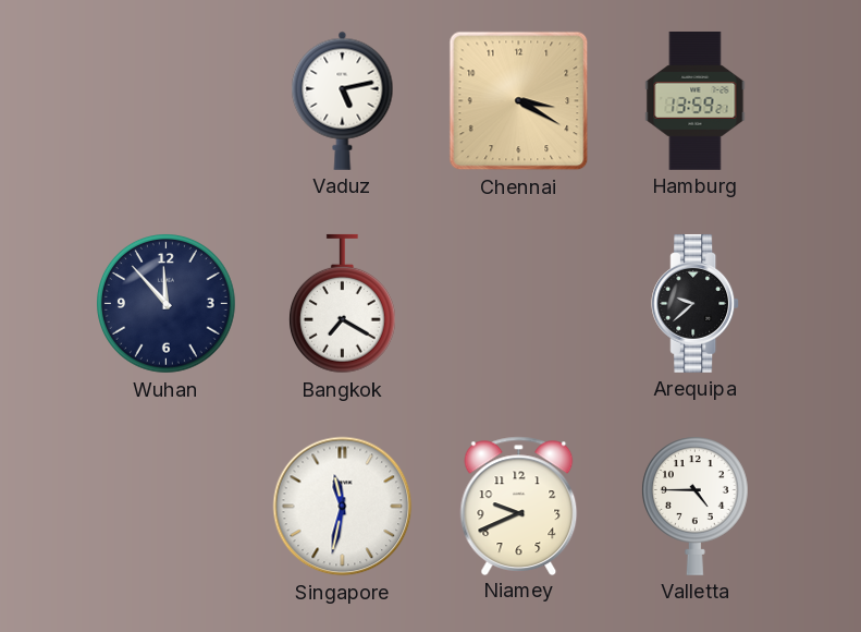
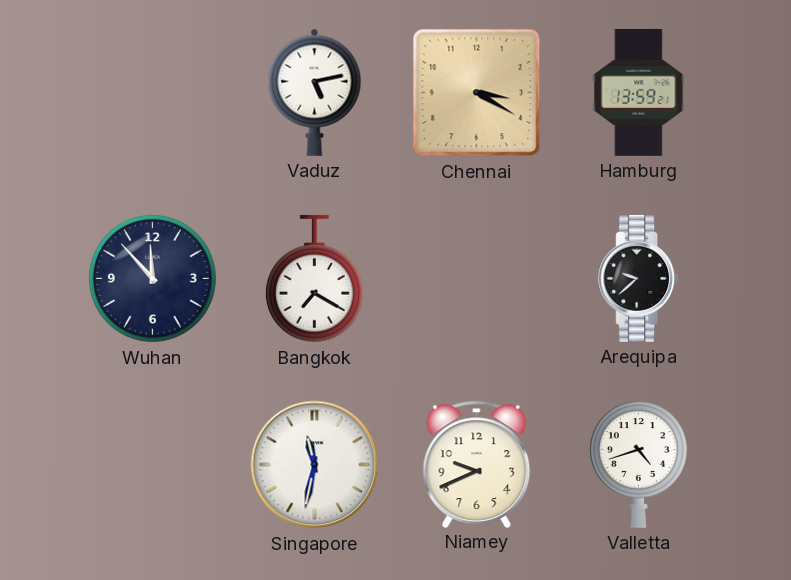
Valletta: 4:45 -> 4:42
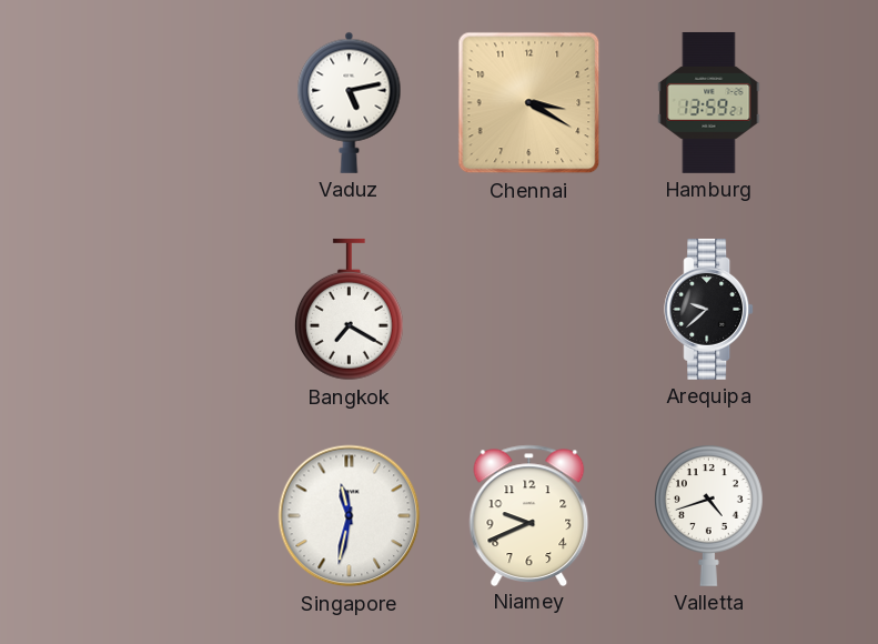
Wuhan: 11:53 -> none
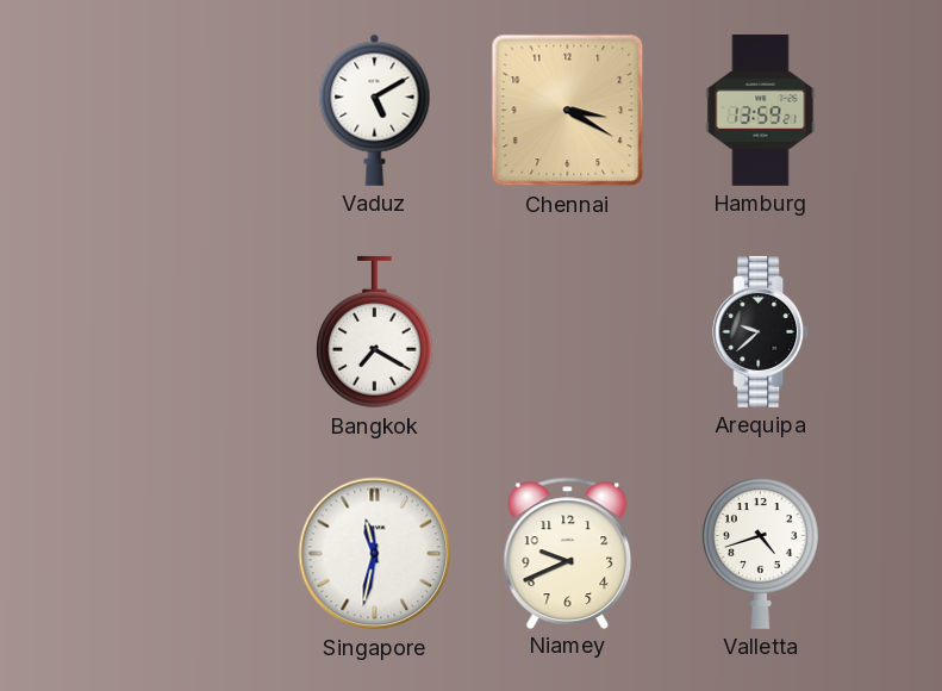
Vaduz: 5:13 -> 5:10
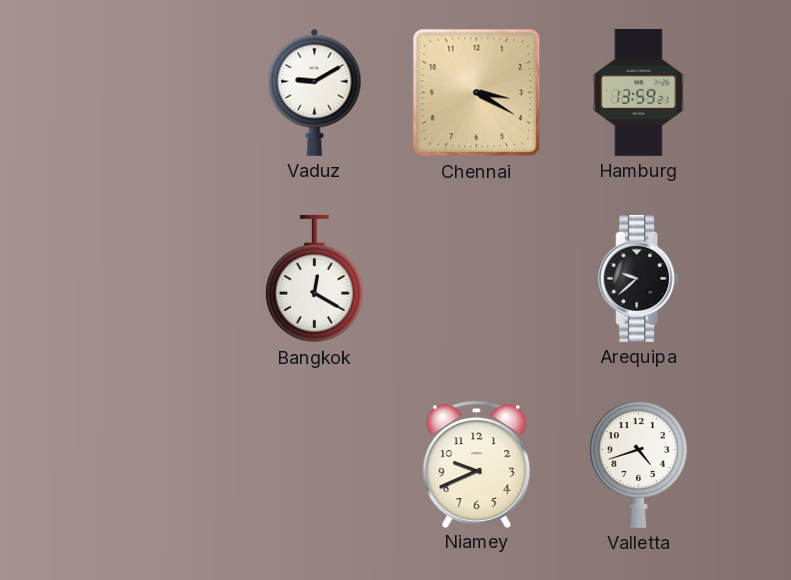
Vaduz: 5:10 -> 9:10
Bangkok: 7:20 -> 12:20
Singapore: 11:32 -> none
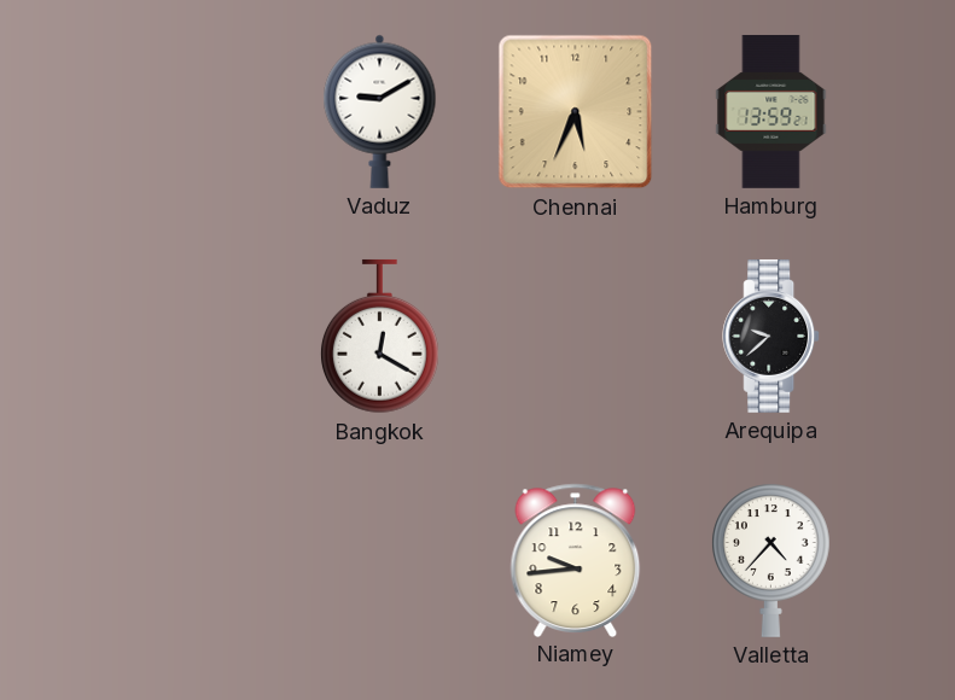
Chennai: 3:20 -> 5:34
Niamey: 9:41 -> 9:44
Valletta: 4:42 -> 4:37
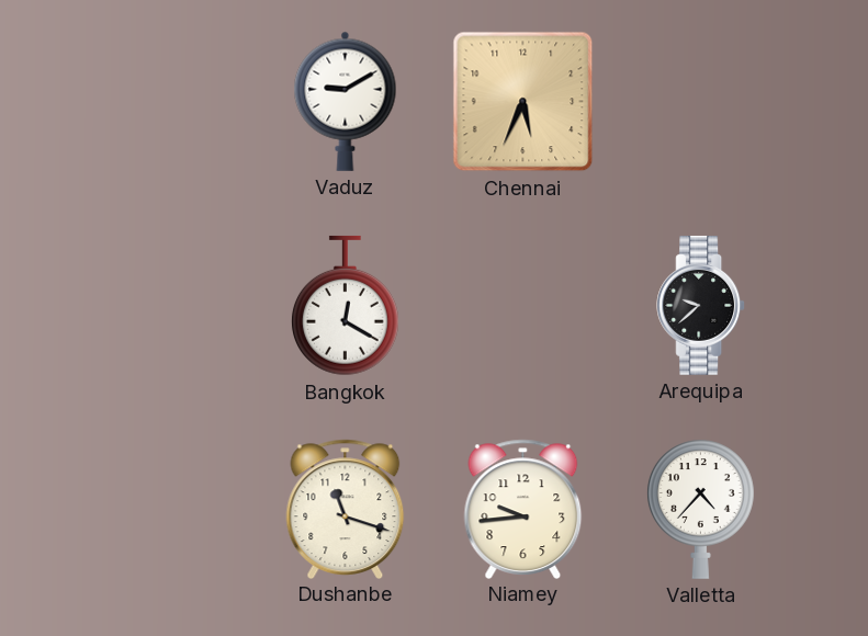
Hamburg: 13:59 -> none
Dushanbe: none -> 11:18
